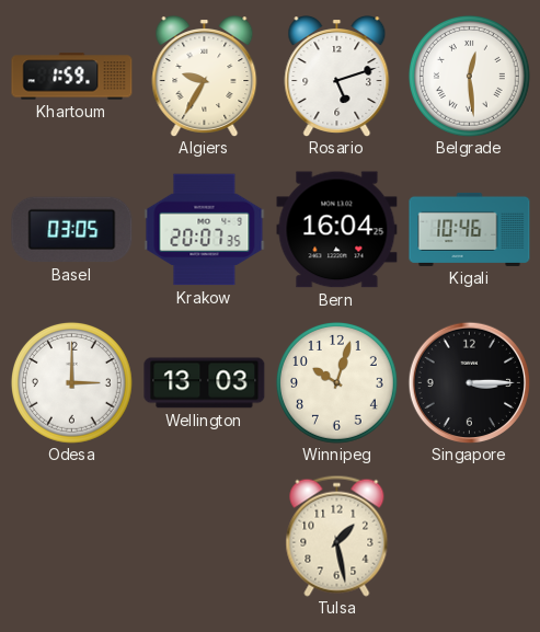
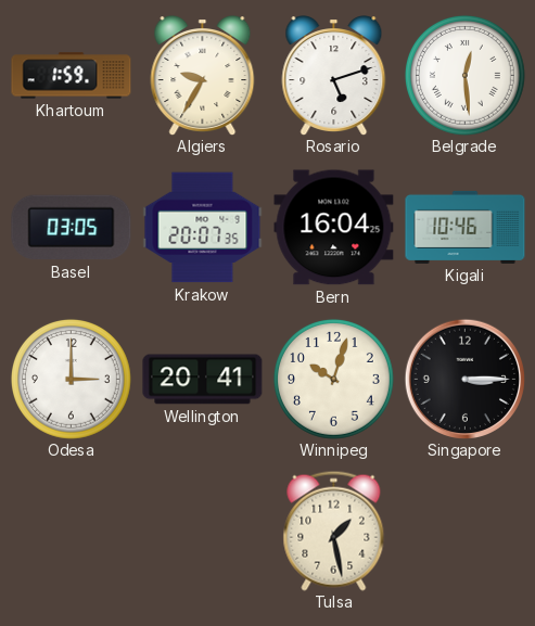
Wellington: 13:03 -> 20:41
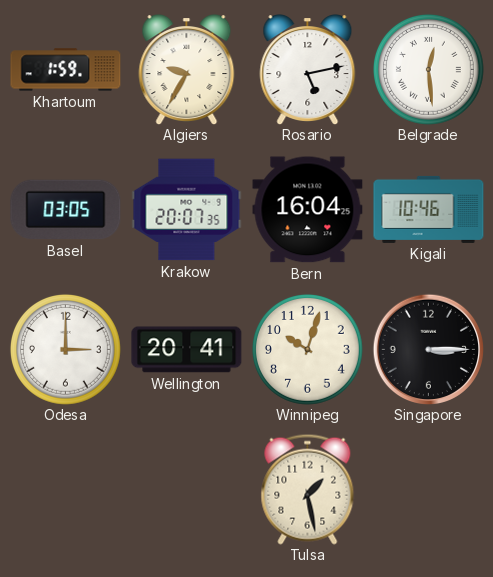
Rosario: 5:12 -> 5:13
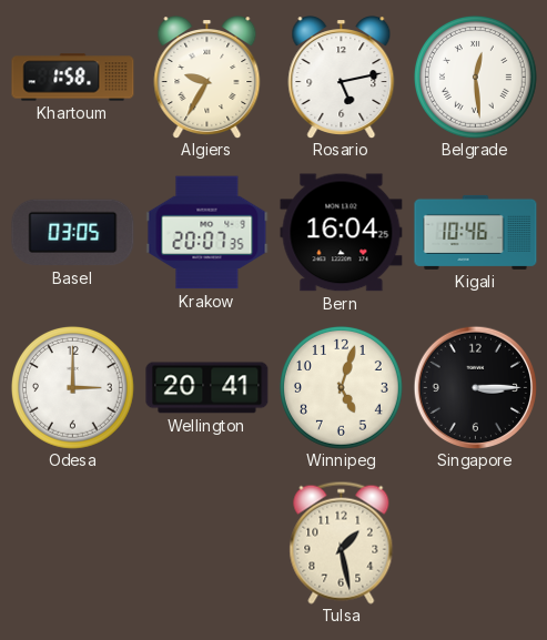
Khartoum: 1:59 -> 1:58
Winnipeg: 10:03 -> 5:03
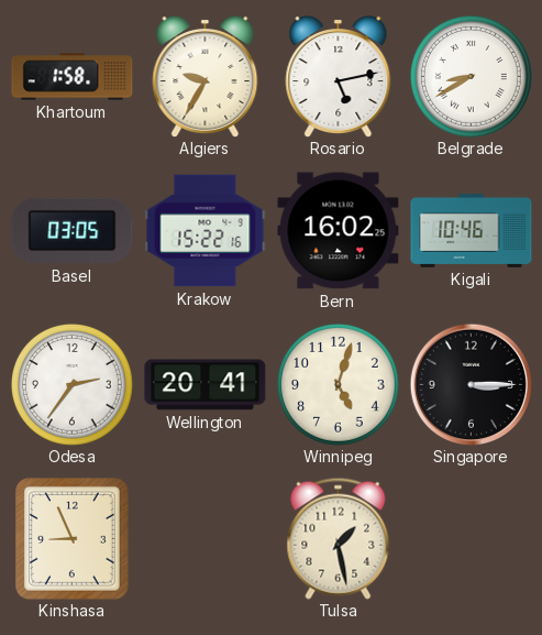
Belgrade: 12:29 -> 8:40
Krakow: 20:07 -> 15:22
Bern: 16:04 -> 16:02
Odesa: 3:00 -> 2:36
Kinshasa: none -> 8:56
